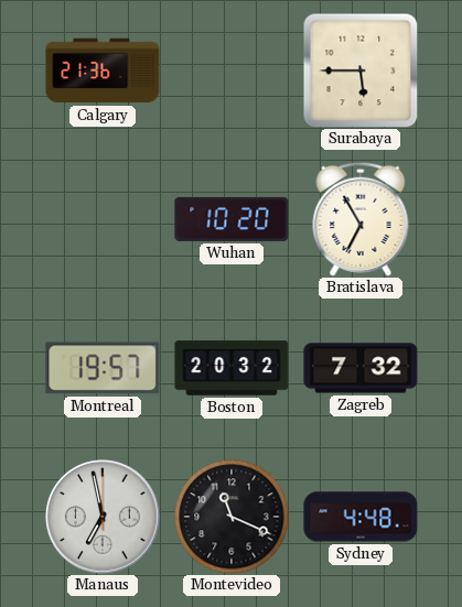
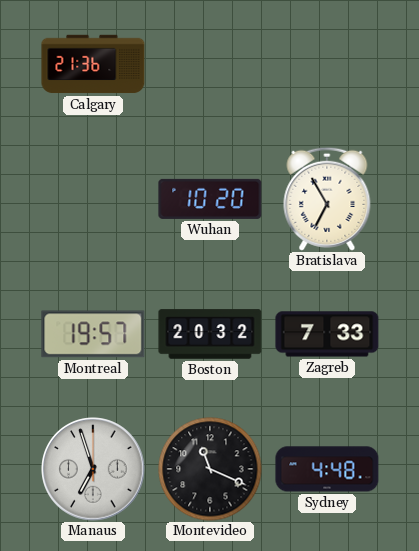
Surabaya: 5:45 -> none
Zagreb: 7:32 -> 7:33
Manaus: 6:58 -> 6:57
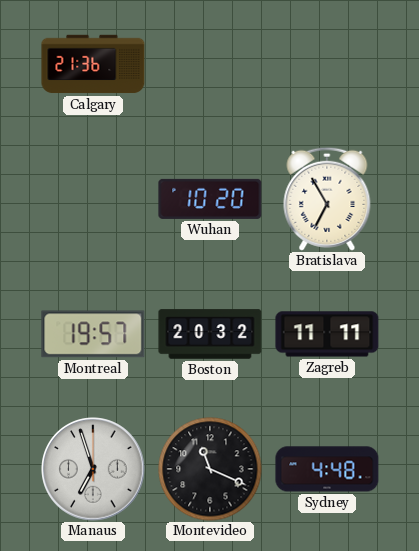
Zagreb: 7:33 -> 11:11
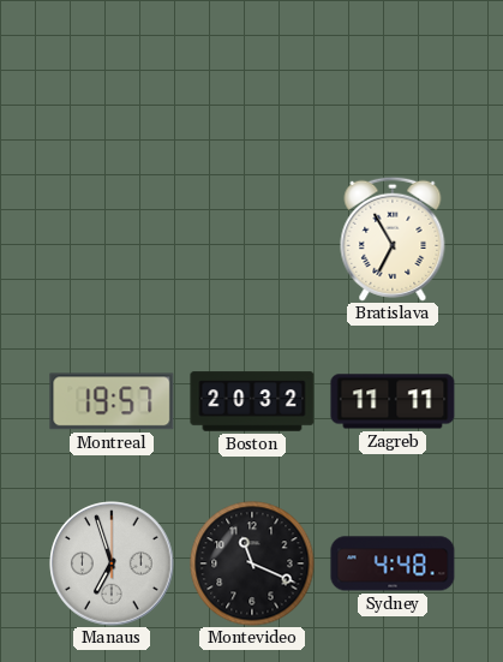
Calgary: 21:36 -> none
Wuhan: 10:20 -> none
